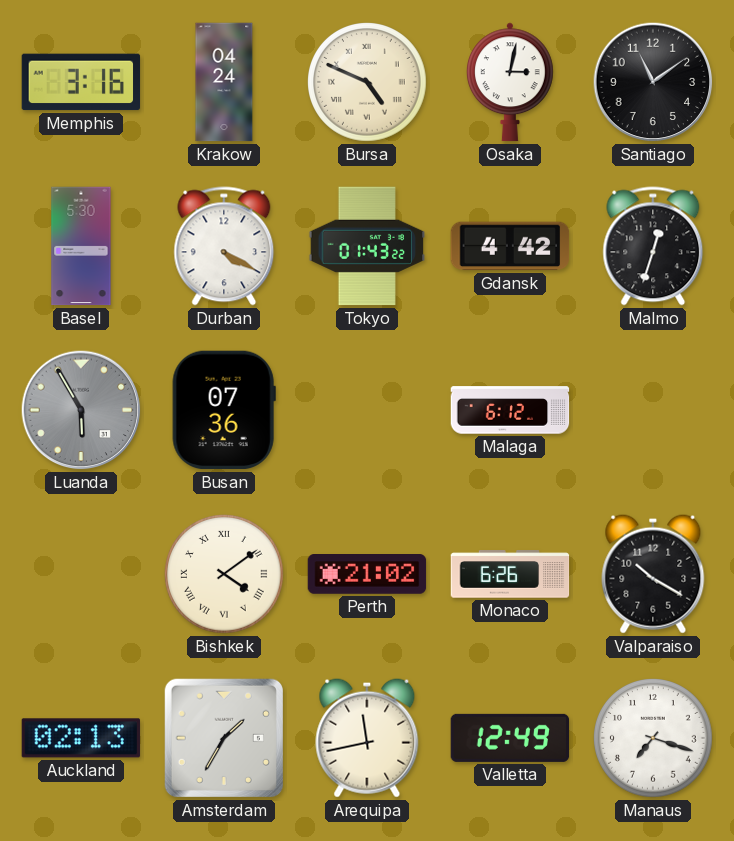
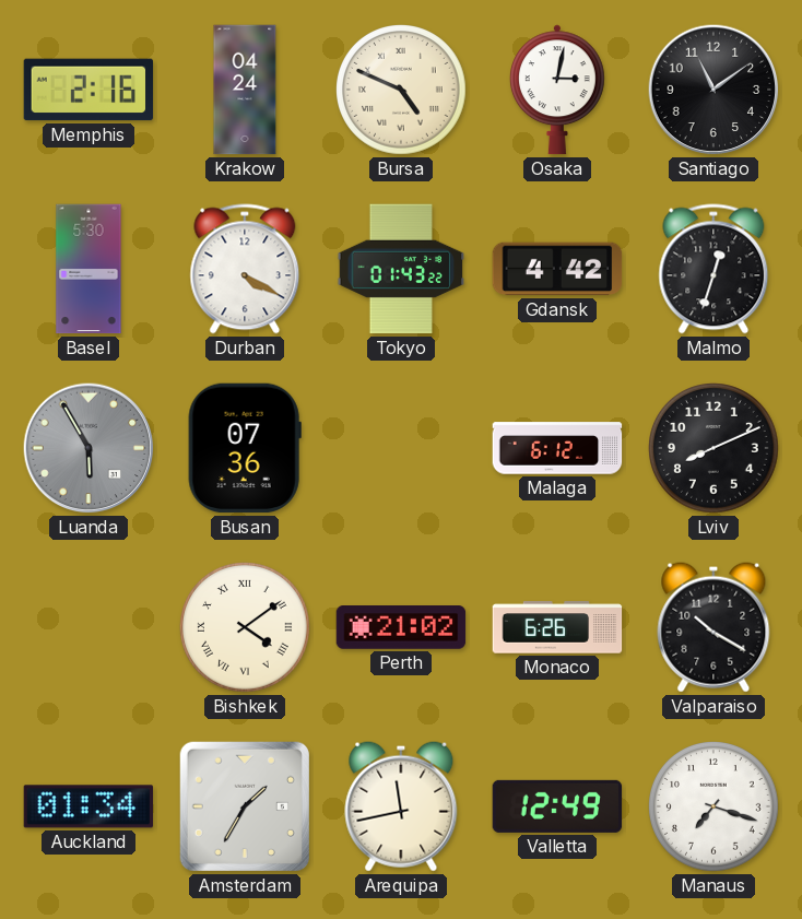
Memphis: 3:16 -> 2:16
Lviv: none -> 8:11
Auckland: 02:13 -> 01:34
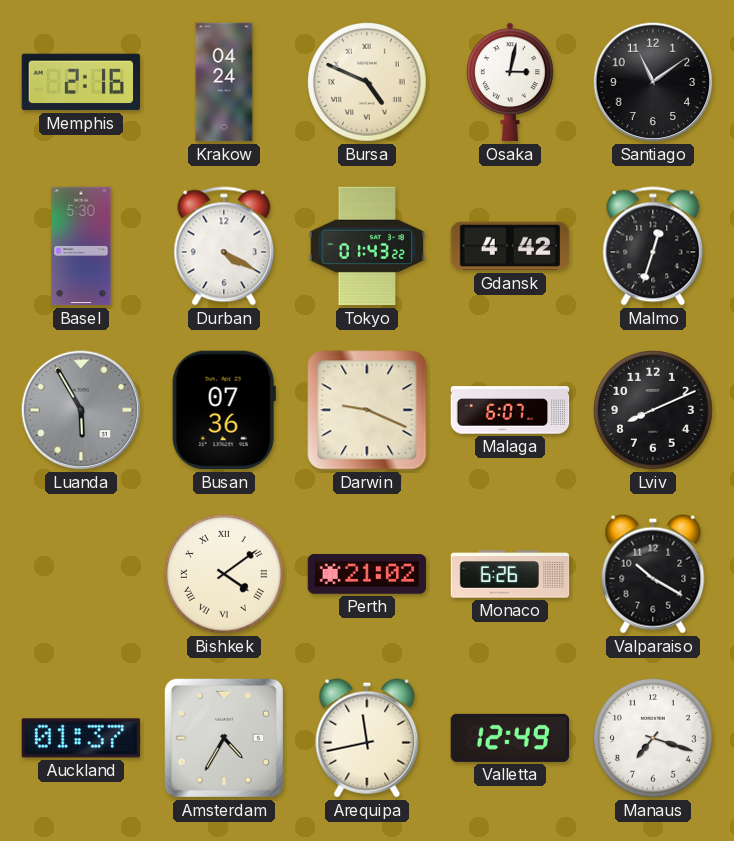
Darwin: none -> 9:19
Malaga: 6:12 -> 6:07
Auckland: 01:34 -> 01:37
Amsterdam: 1:35 -> 4:35
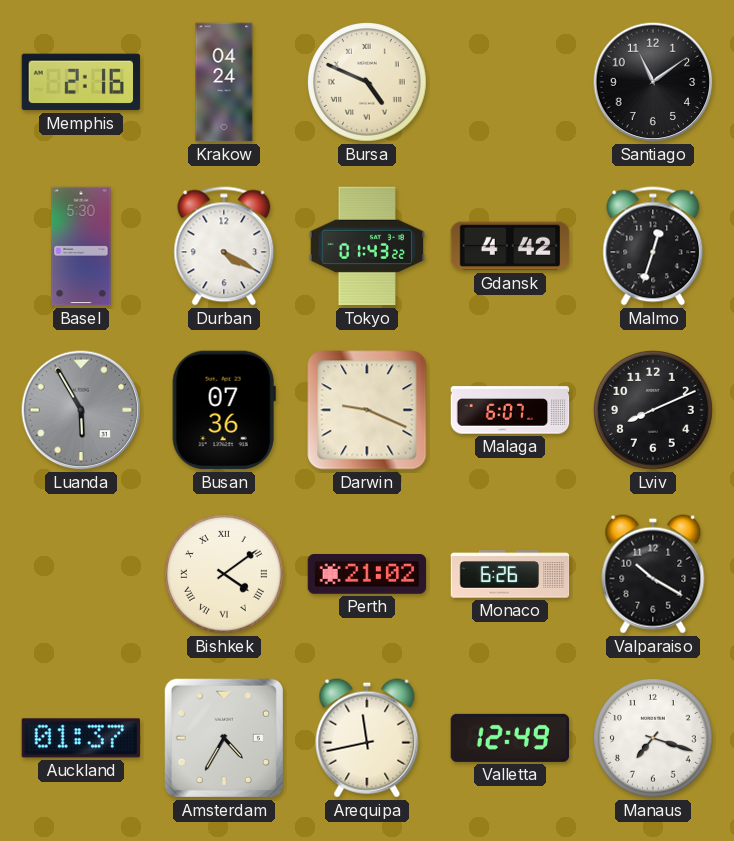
Osaka: 3:02 -> none
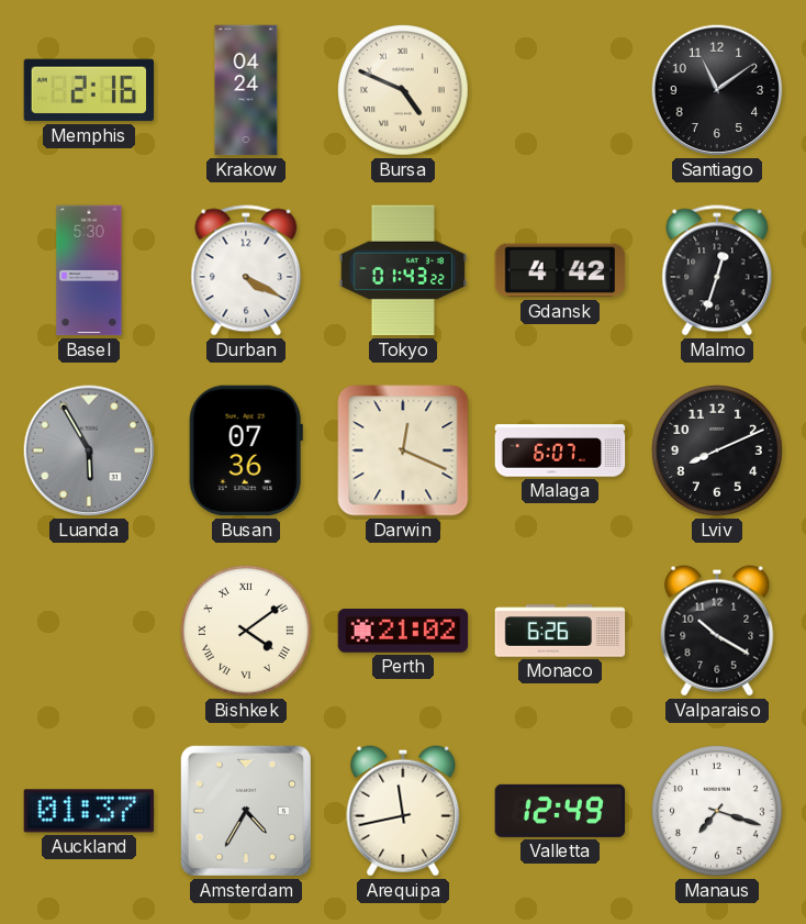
Darwin: 9:19 -> 12:19
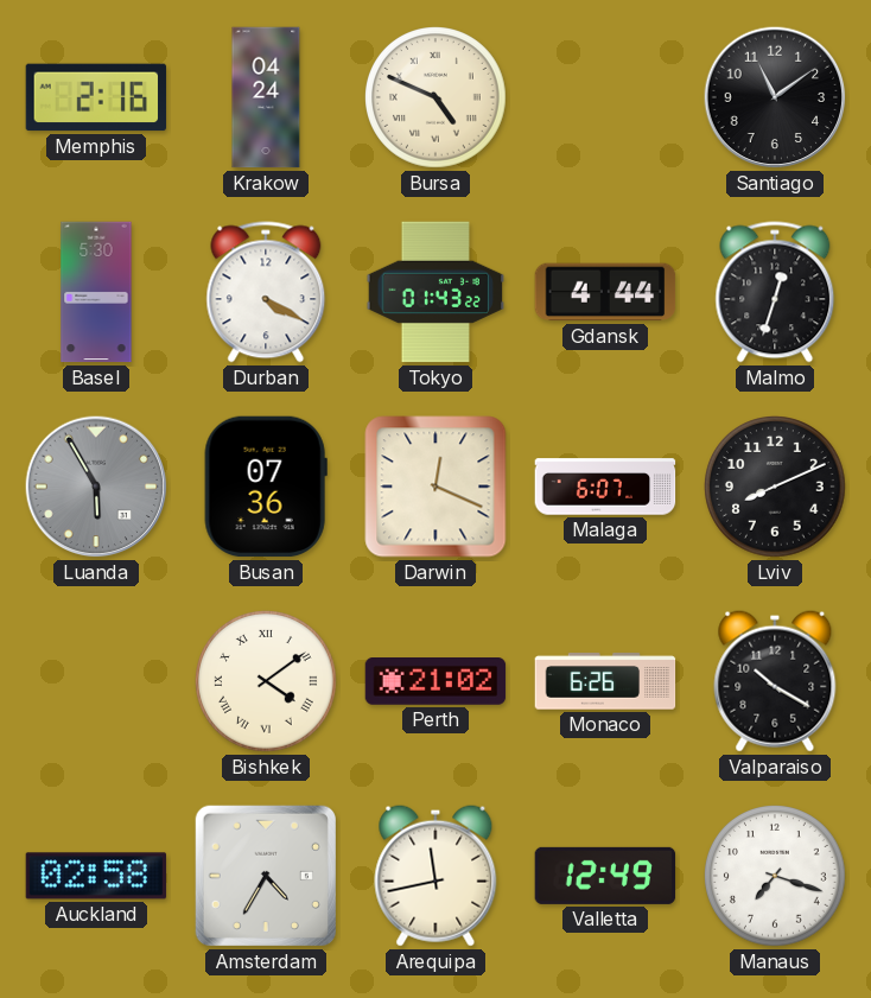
Gdansk: 4:42 -> 4:44
Auckland: 01:37 -> 02:58
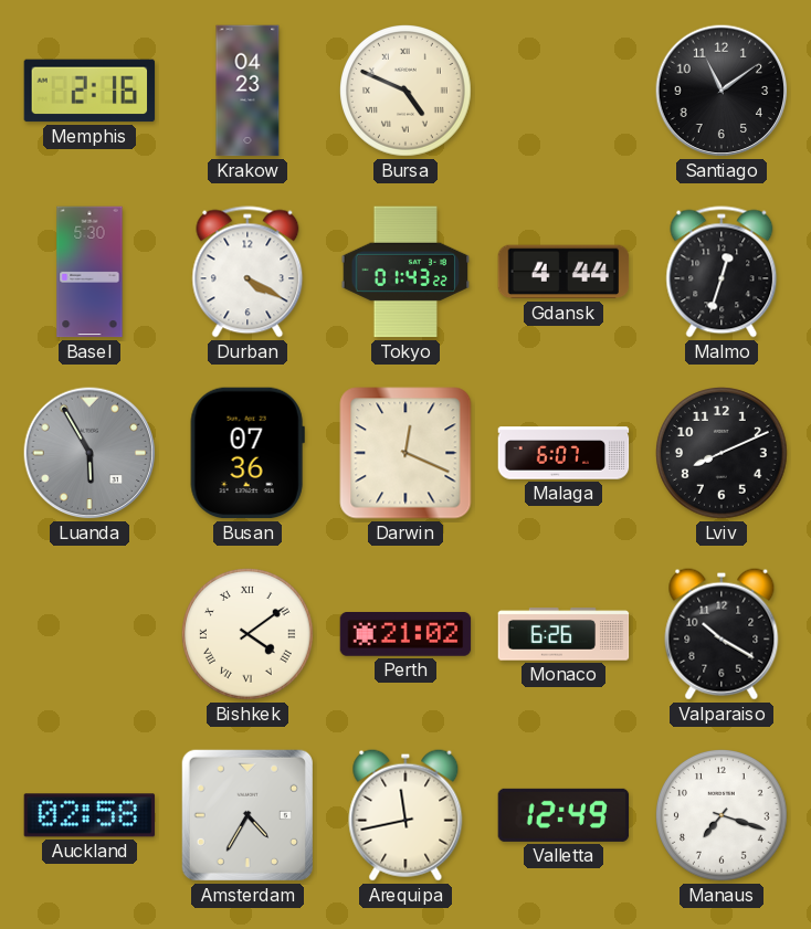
Krakow: 04:24 -> 04:23
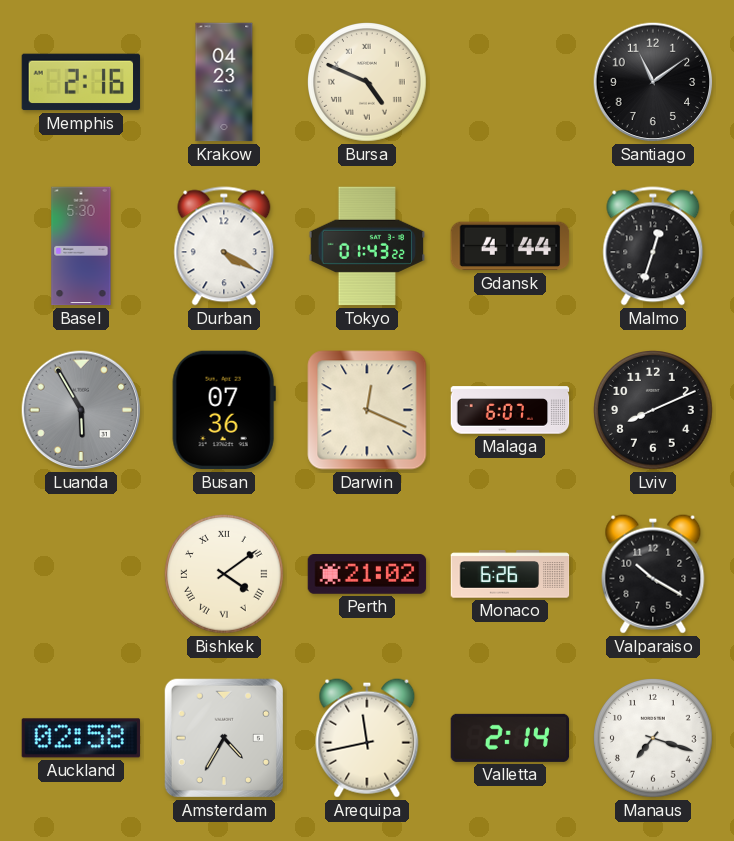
Valletta: 12:49 -> 2:14
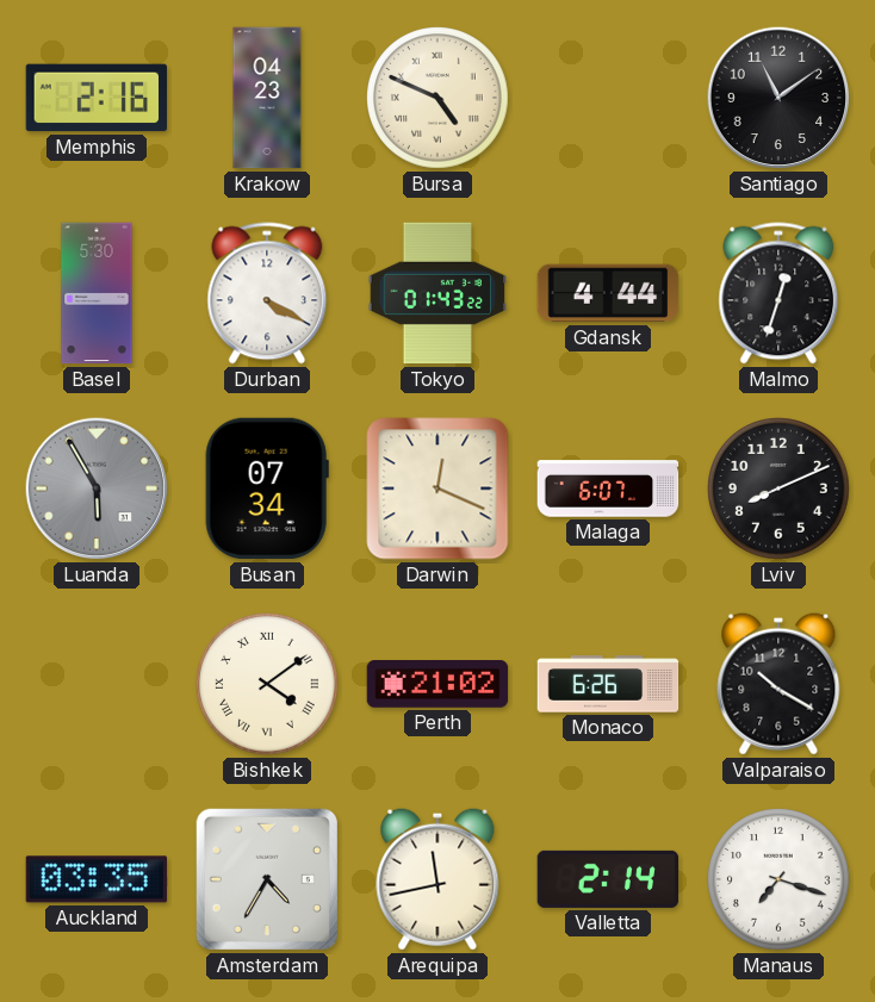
Busan: 07:36 -> 07:34
Auckland: 02:58 -> 03:35
